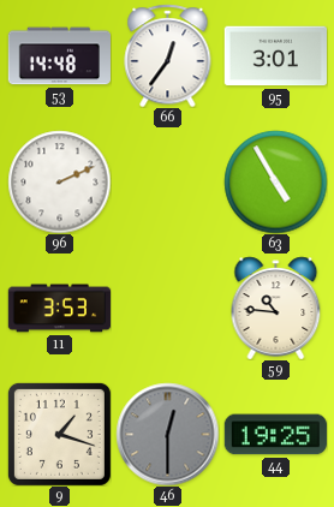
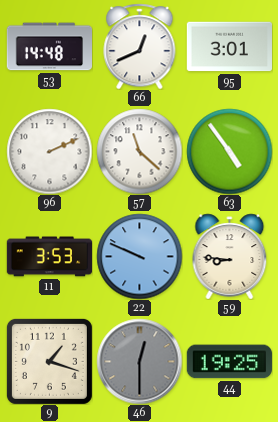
66: 12:36 -> 12:41
57: none -> 11:22
63: 4:55 -> 4:54
22: none -> 9:49
59: 10:46 -> 8:46
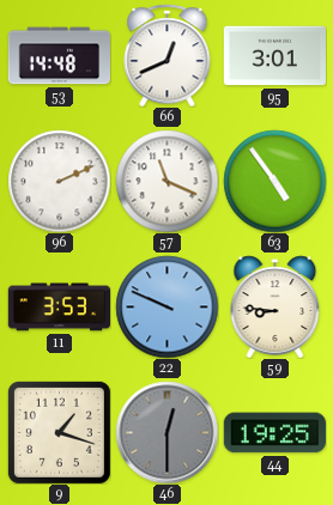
57: 11:22 -> 11:19
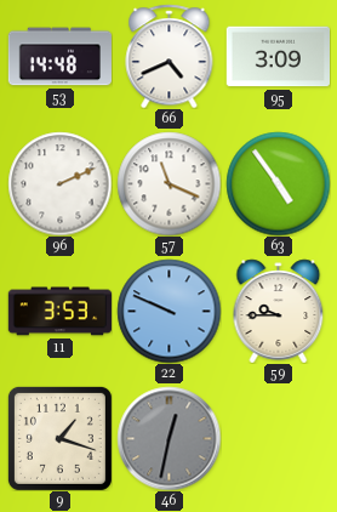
66: 12:41 -> 4:41
95: 3:01 -> 3:09
59: 8:46 -> 9:45
46: 12:30 -> 12:32
44: 19:25 -> none
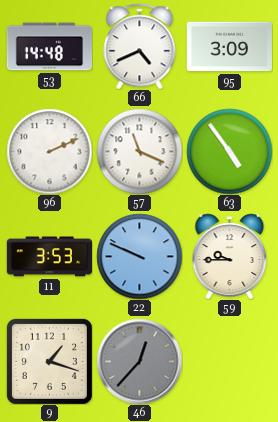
46: 12:32 -> 12:37
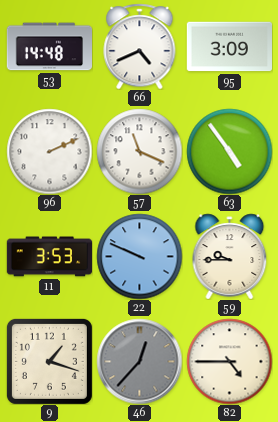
82: none -> 4:45
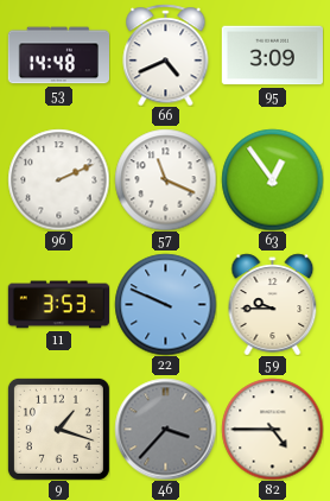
63: 4:54 -> 12:54
46: 12:37 -> 3:37
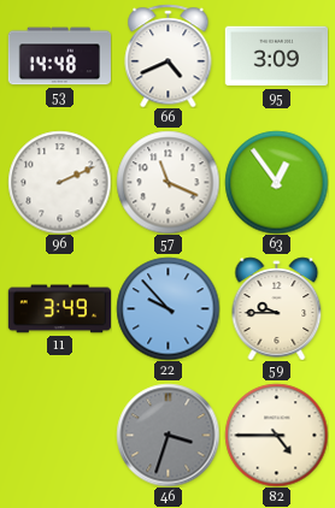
11: 3:53 -> 3:49
22: 9:49 -> 9:53
9: 1:18 -> none
46: 3:37 -> 3:33
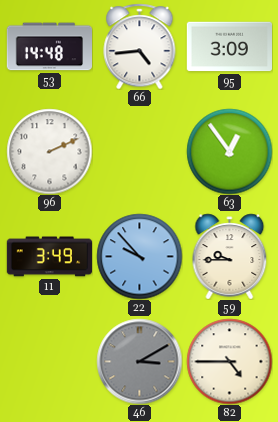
66: 4:41 -> 4:44
57: 11:19 -> none
46: 3:33 -> 3:10
